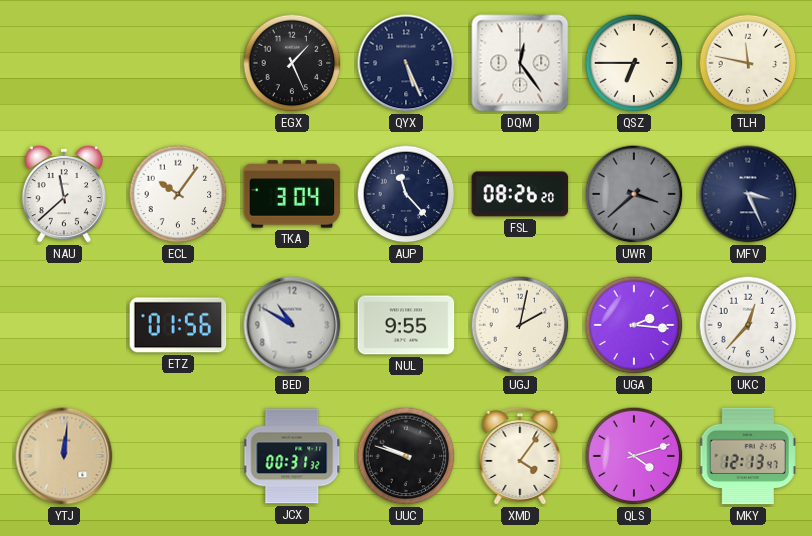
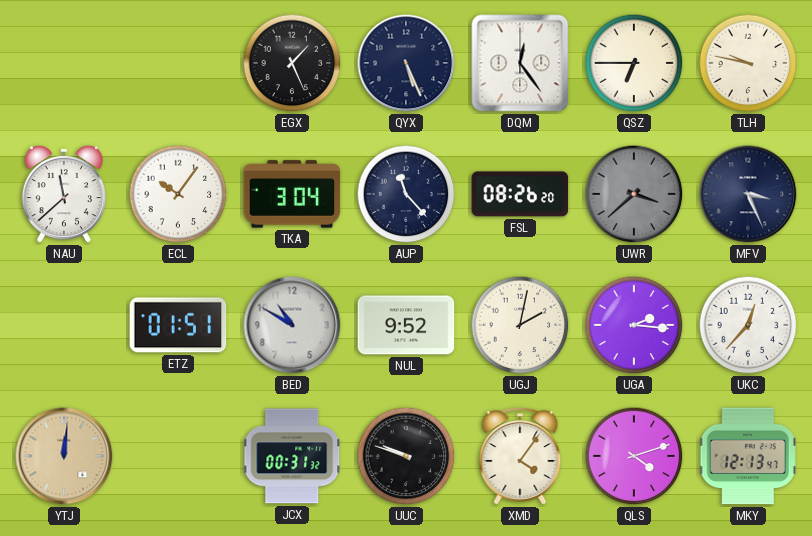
TLH: 11:47 -> 9:47
ETZ: 01:56 -> 01:51
NUL: 9:55 -> 9:52
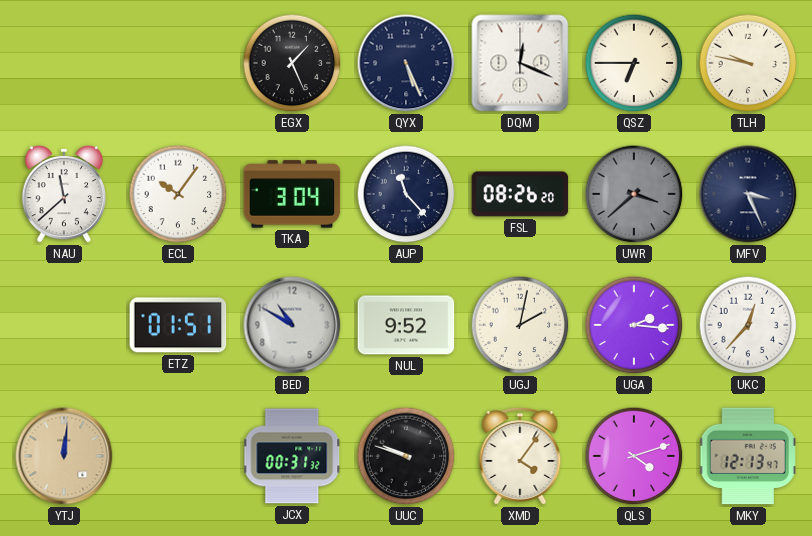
DQM: 12:24 -> 12:19
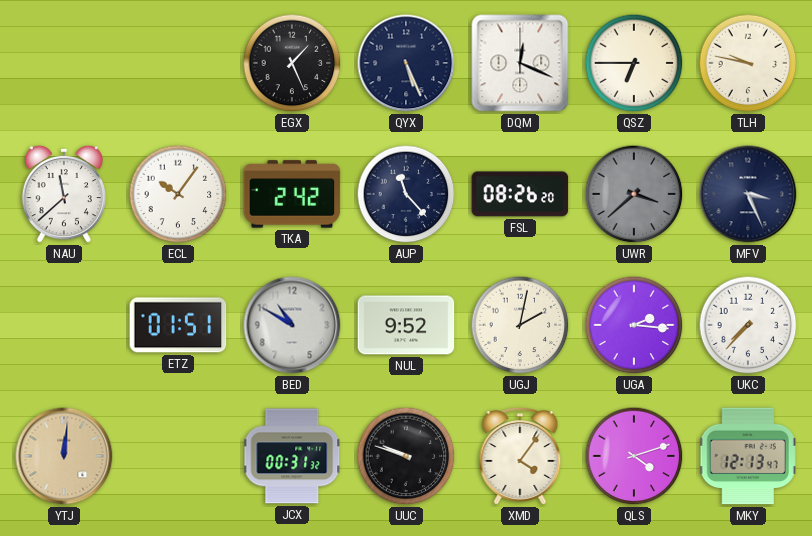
TKA: 3:04 -> 2:42
UKC: 12:37 -> 7:37
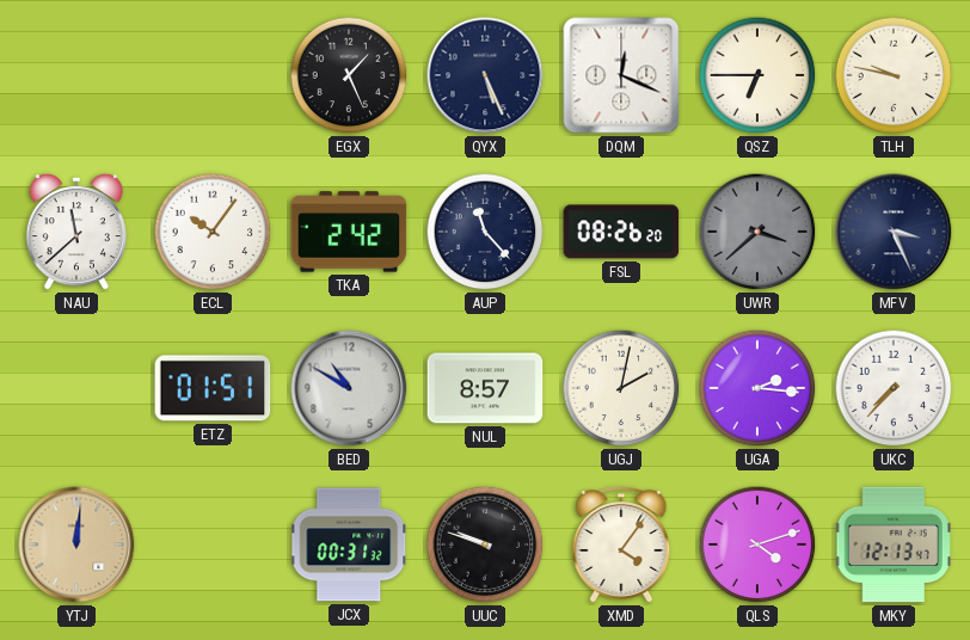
NUL: 9:52 -> 8:57
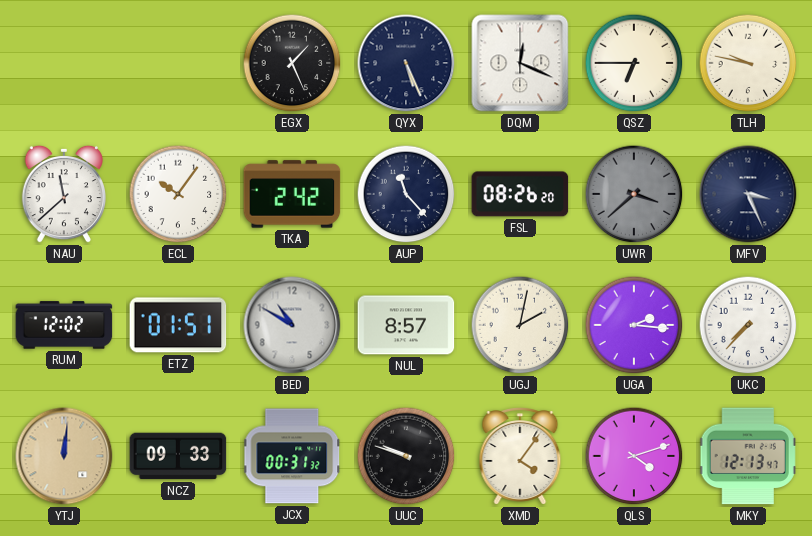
RUM: none -> 12:02
NCZ: none -> 09:33
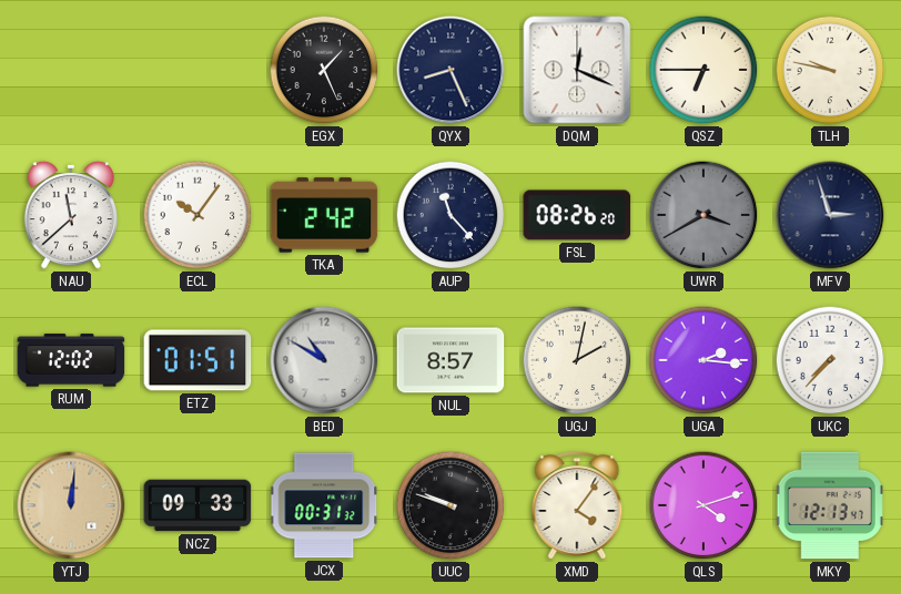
QYX: 5:26 -> 8:26
UWR: 3:38 -> 3:40
MFV: 3:26 -> 2:57
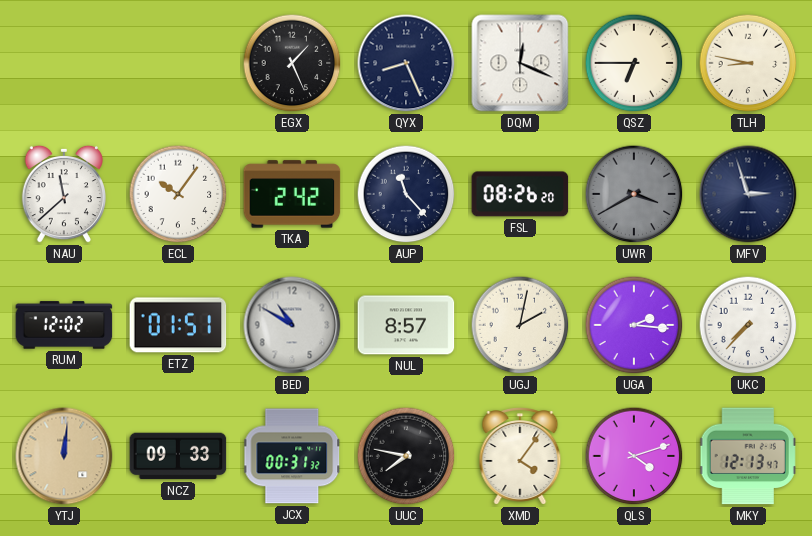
TLH: 9:47 -> 8:47
UUC: 9:48 -> 7:47
